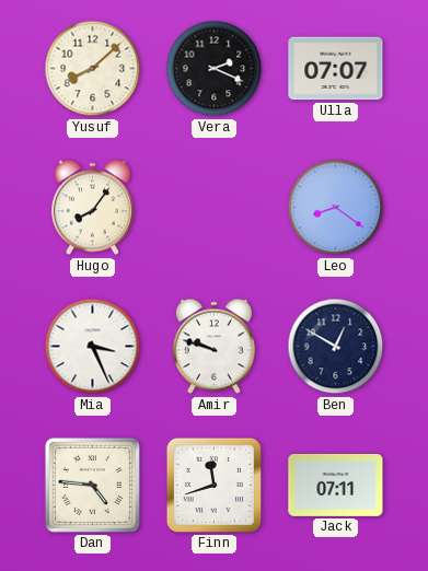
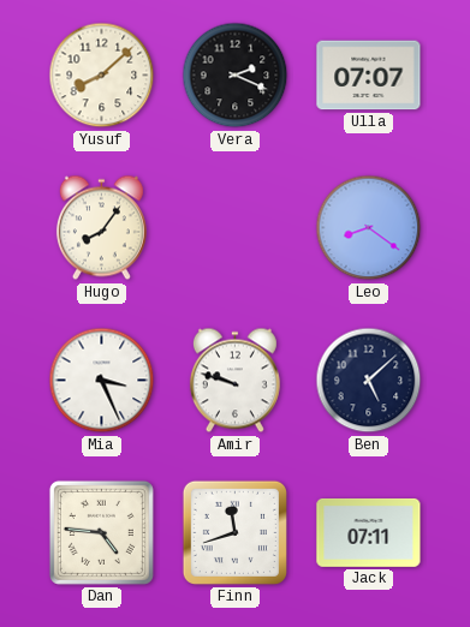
Ben: 12:50 -> 5:08
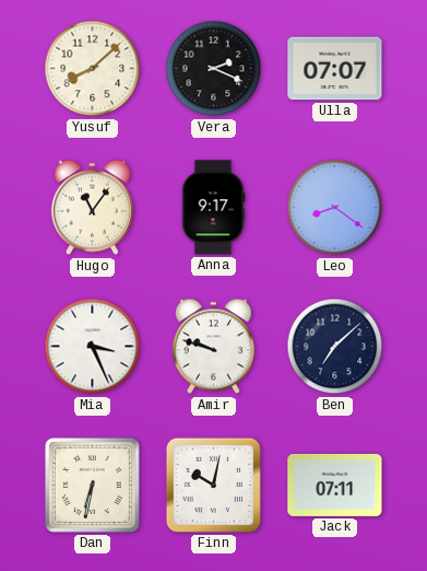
Hugo: 8:06 -> 11:06
Anna: none -> 9:17
Ben: 5:08 -> 7:08
Dan: 4:46 -> 6:32
Finn: 11:42 -> 10:02
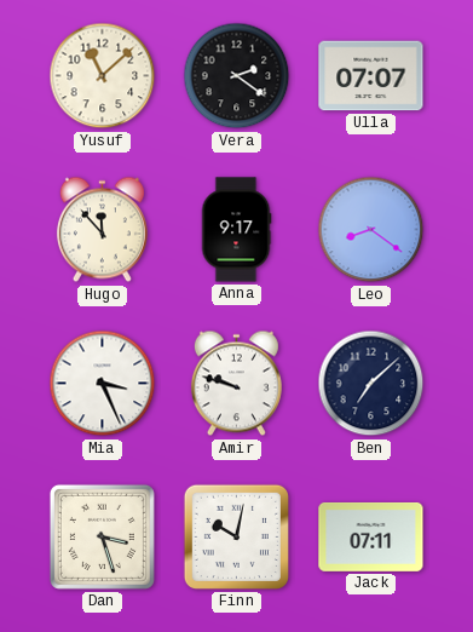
Yusuf: 8:08 -> 11:08
Vera: 2:19 -> 2:21
Hugo: 11:06 -> 11:53
Dan: 6:32 -> 3:27
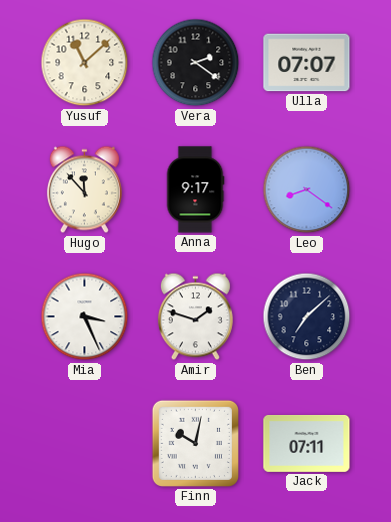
Amir: 9:48 -> 1:48
Dan: 3:27 -> none
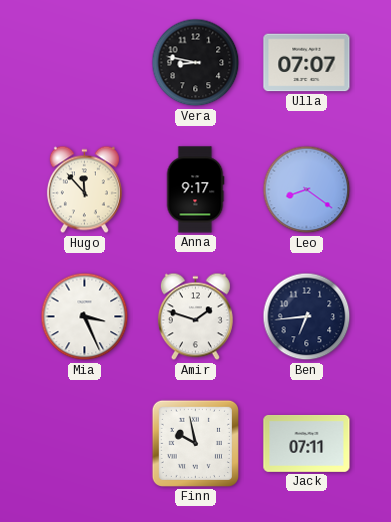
Yusuf: 11:08 -> none
Vera: 2:21 -> 8:47
Ben: 7:08 -> 6:44
Finn: 10:02 -> 9:58
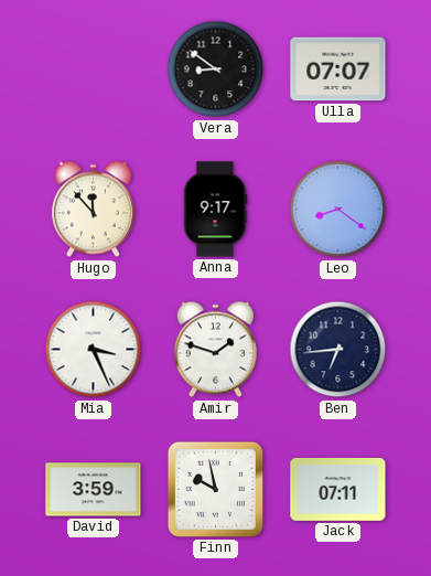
Vera: 8:47 -> 8:51
David: none -> 3:59
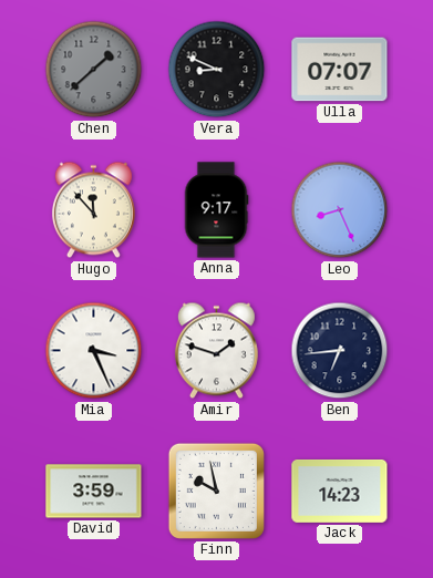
Chen: none -> 1:38
Vera: 8:51 -> 8:49
Leo: 8:21 -> 8:26
Jack: 07:11 -> 14:23
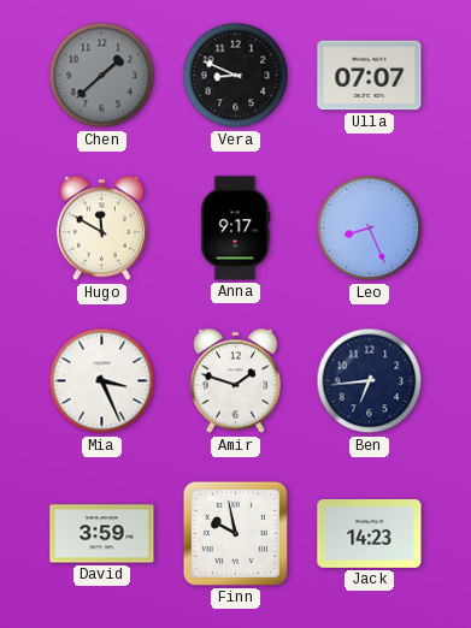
Hugo: 11:53 -> 11:50
